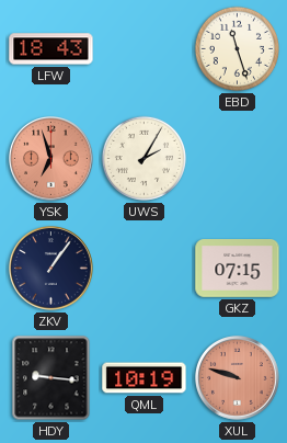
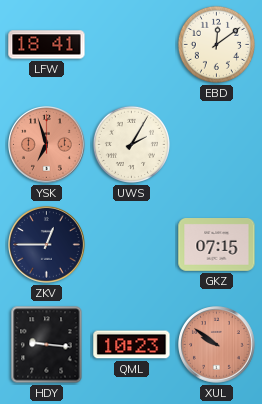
LFW: 18:43 -> 18:41
EBD: 11:27 -> 12:09
ZKV: 1:06 -> 12:45
QML: 10:19 -> 10:23
XUL: 9:48 -> 9:51
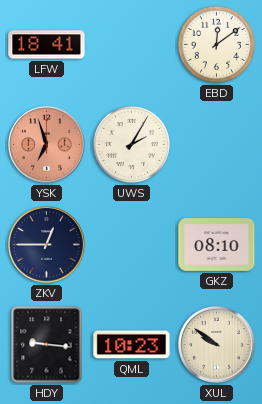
GKZ: 07:15 -> 08:10
XUL dial: salmon -> cream
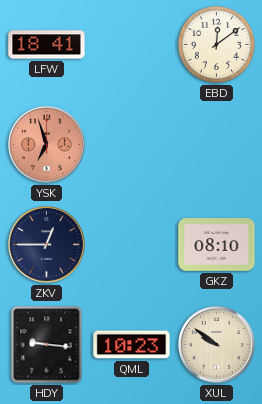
UWS: 2:05 -> none
